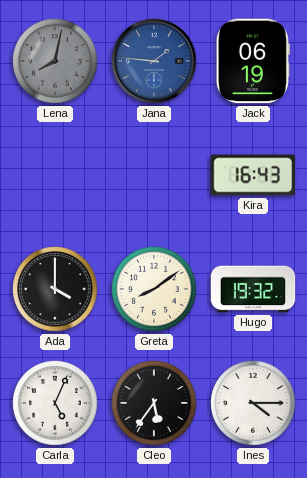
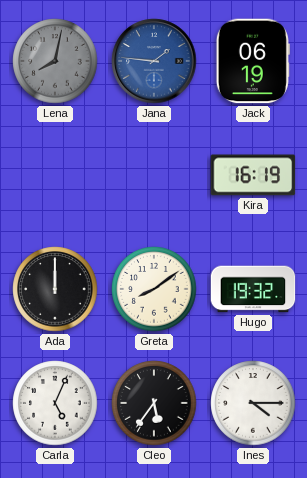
Kira: 16:43 -> 16:19
Ada: 4:00 -> 12:00
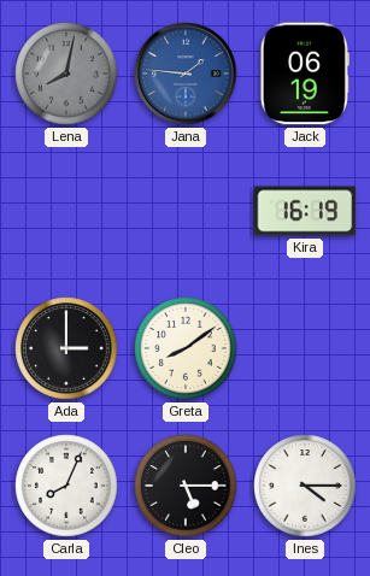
Ada: 12:00 -> 3:00
Hugo: 19:32 -> none
Carla: 5:04 -> 8:04
Cleo: 5:36 -> 5:15
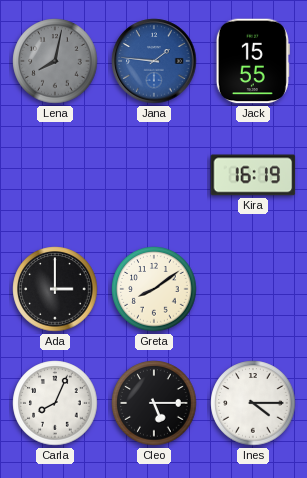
Jack: 06:19 -> 15:55
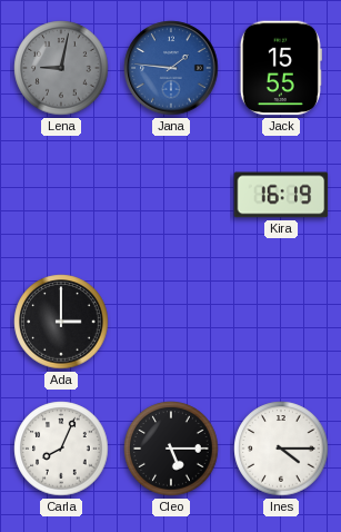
Lena: 8:02 -> 9:02
Greta: 8:09 -> none
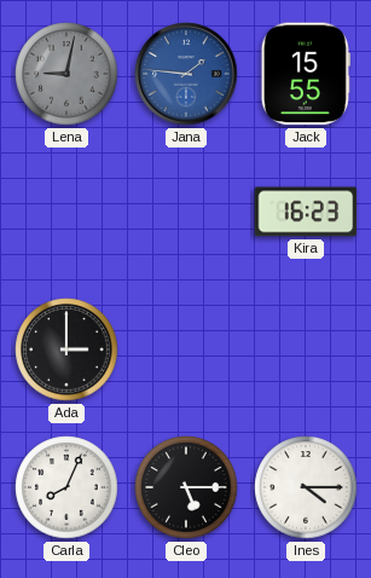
Kira: 16:19 -> 16:23
